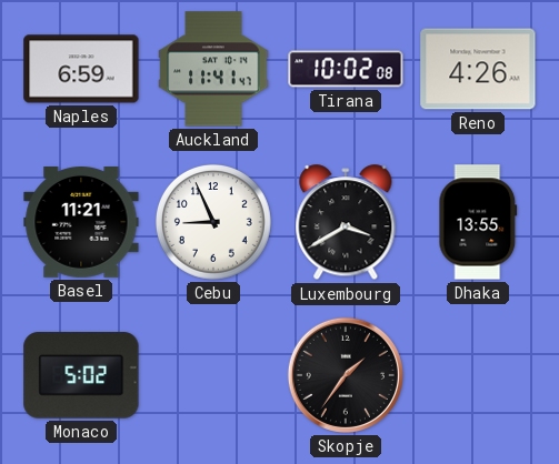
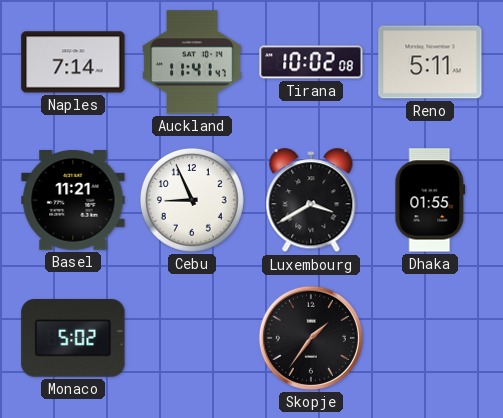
Naples: 6:59 -> 7:14
Reno: 4:26 -> 5:11
Dhaka: 13:55 -> 01:55
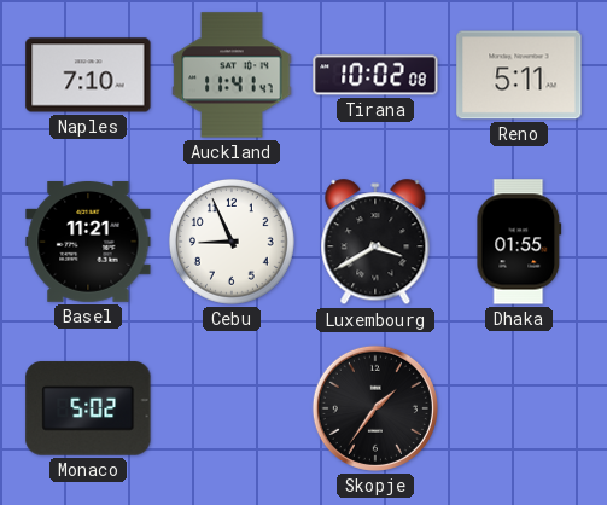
Naples: 7:14 -> 7:10
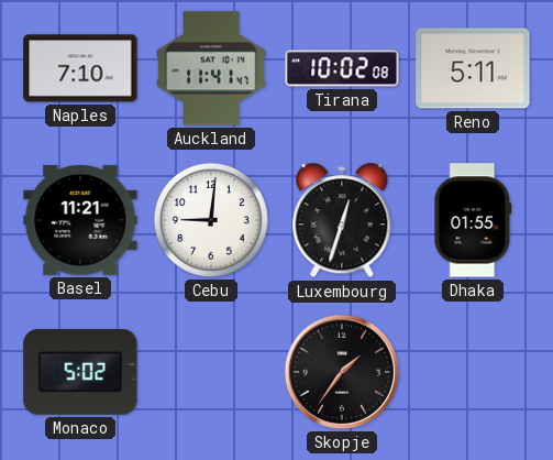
Cebu: 8:56 -> 9:01
Luxembourg: 3:40 -> 12:33
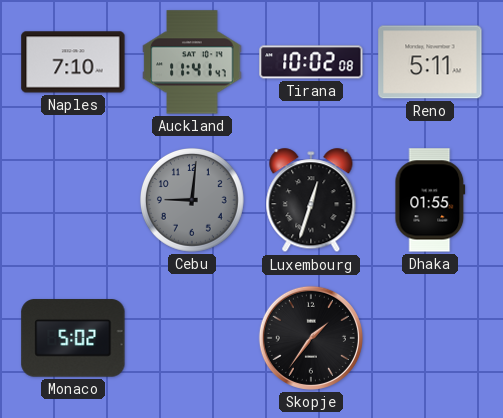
Basel: 11:21 -> none
Cebu dial: white -> grey
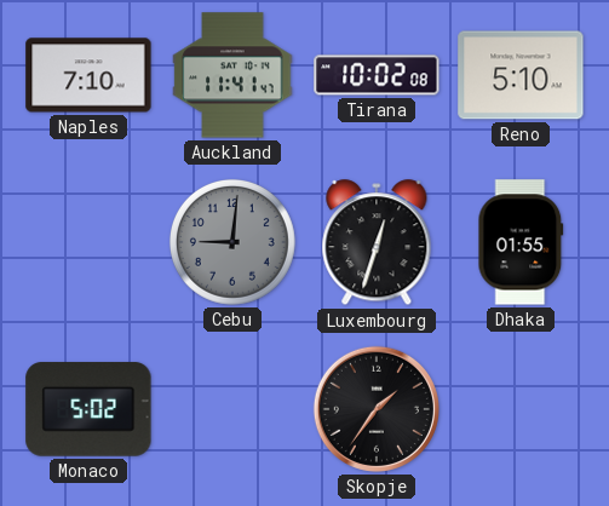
Reno: 5:11 -> 5:10
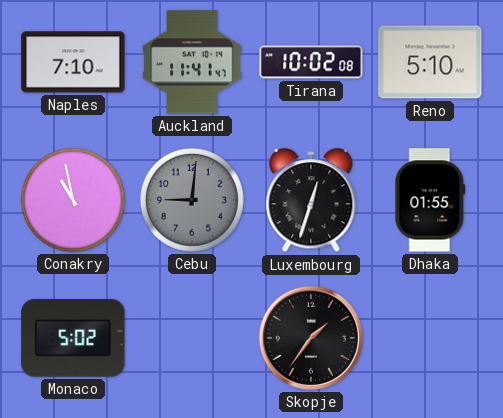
Conakry: none -> 10:58
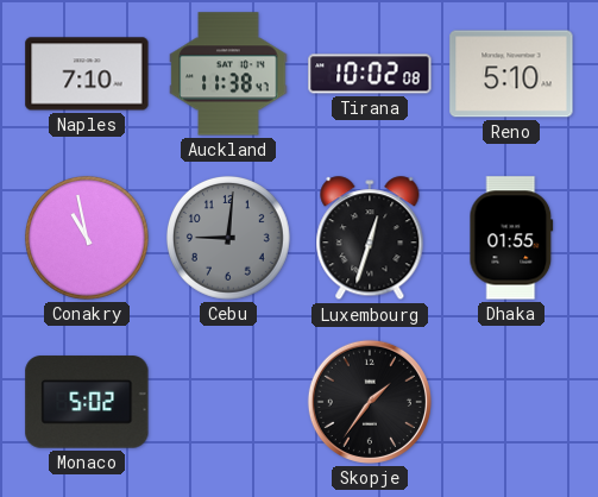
Auckland: 11:41 -> 11:38
